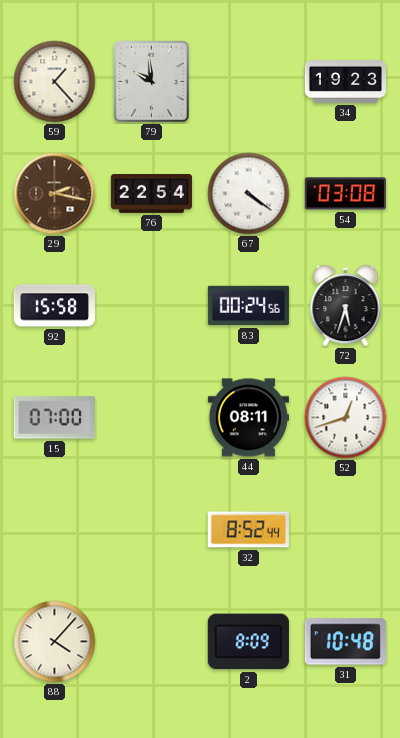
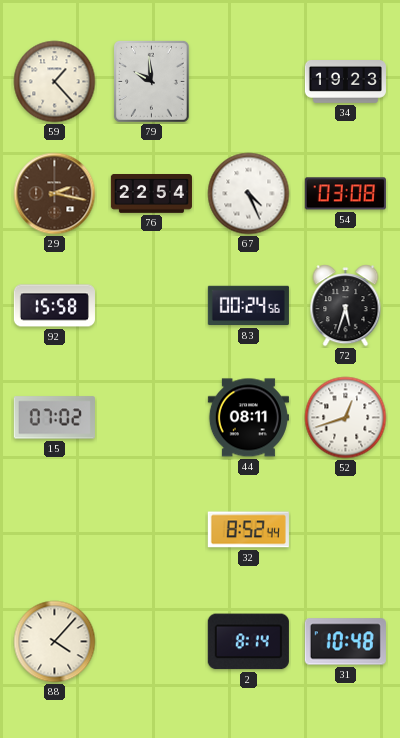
67: 4:21 -> 4:26
15: 07:00 -> 07:02
2: 8:09 -> 8:14
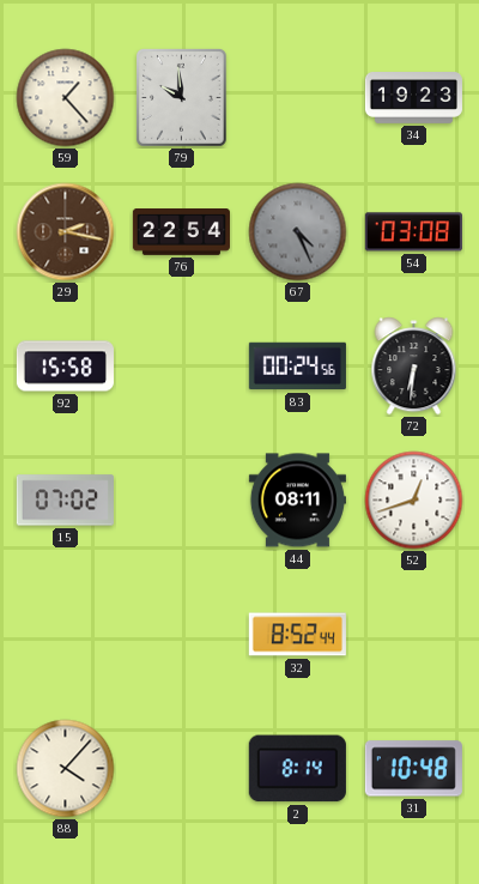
67 dial: white -> grey
72: 5:33 -> 6:31
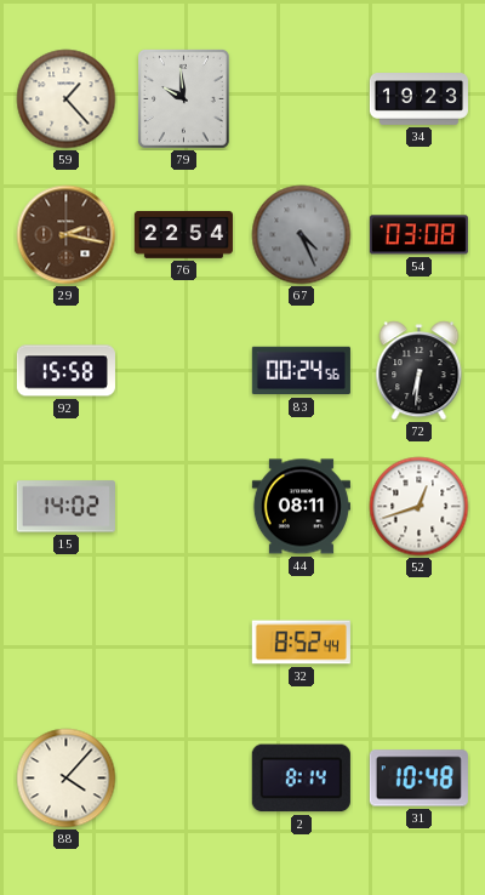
15: 07:02 -> 14:02
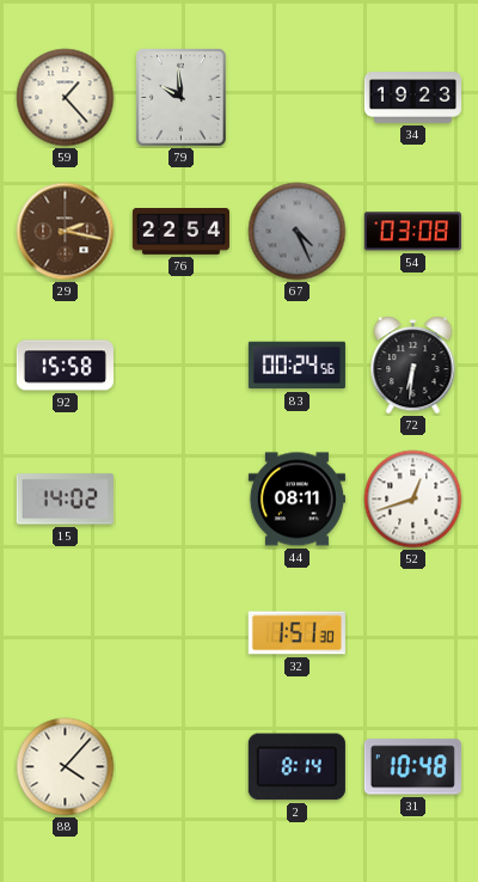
32: 8:52 -> 1:51
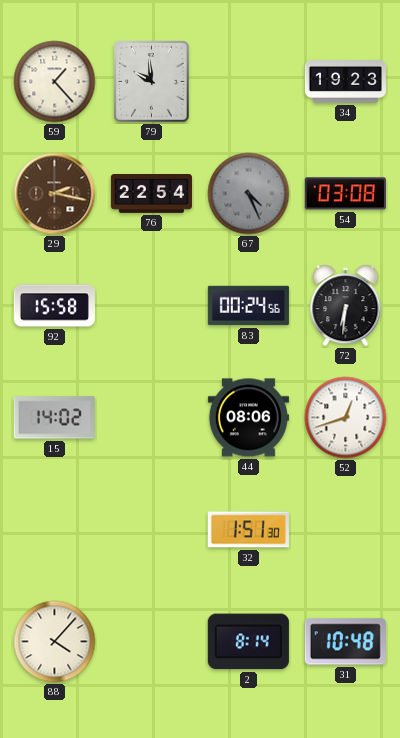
44: 08:11 -> 08:06
